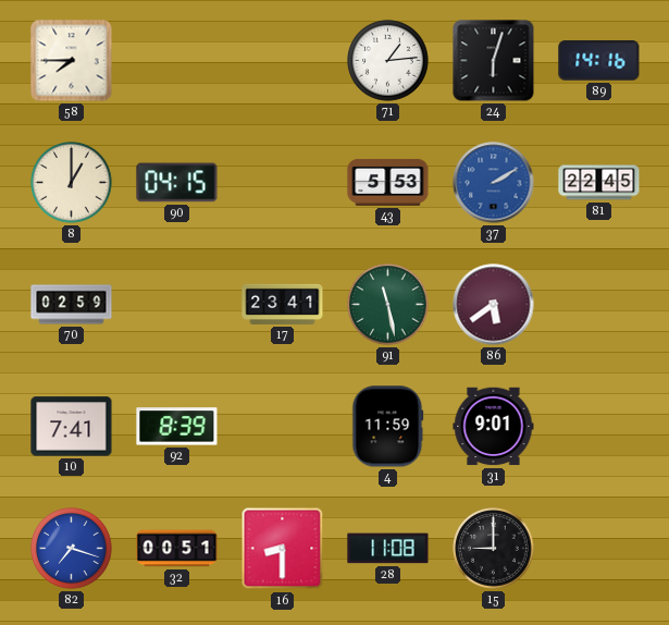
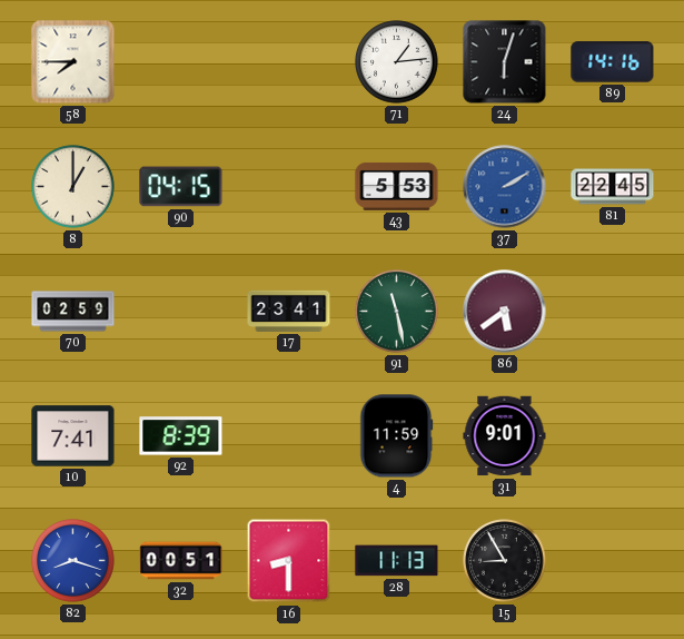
82: 7:18 -> 8:18
28: 11:08 -> 11:13
15: 9:00 -> 8:55
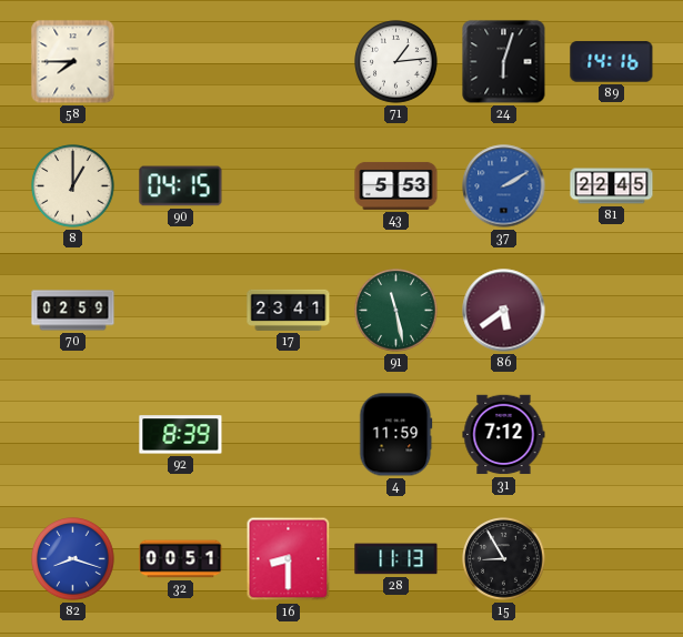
10: 7:41 -> none
31: 9:01 -> 7:12
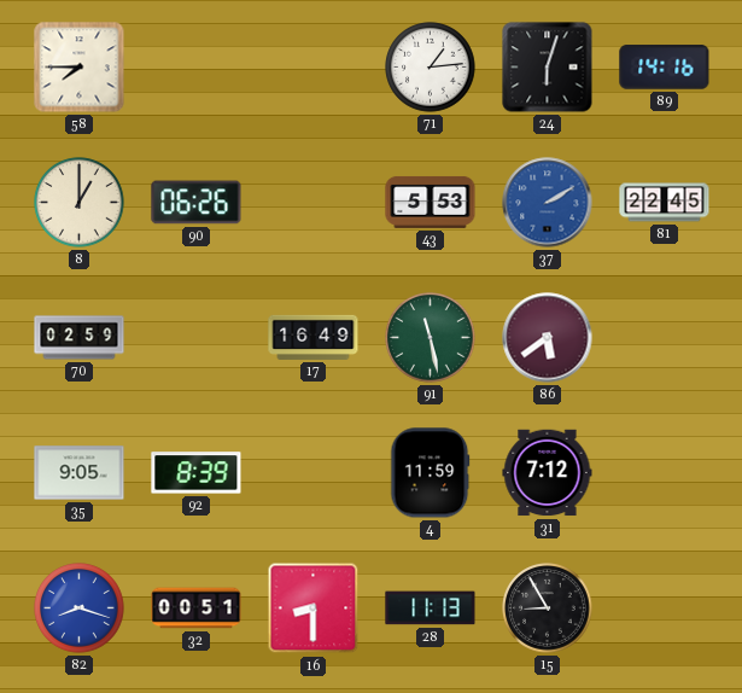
90: 04:15 -> 06:26
17: 23:41 -> 16:49
35: none -> 9:05
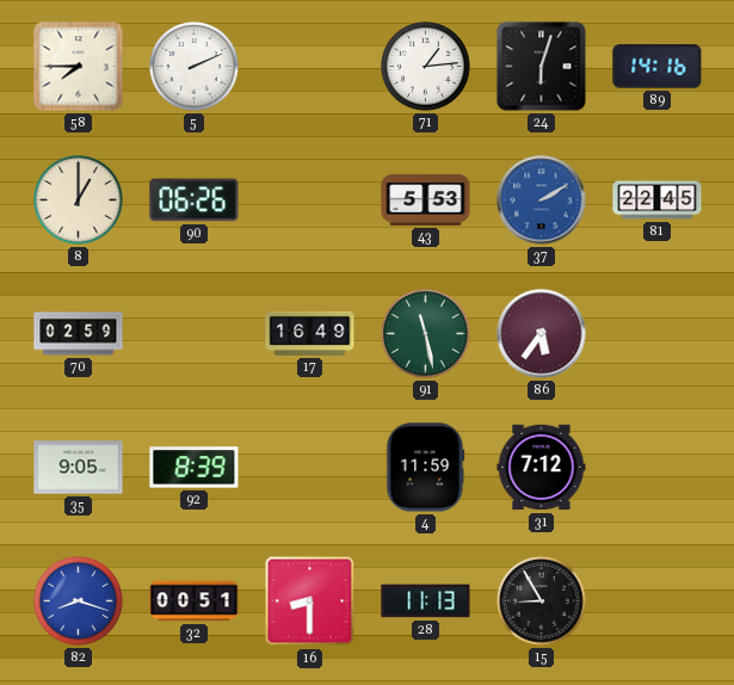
5: none -> 2:11
86: 5:39 -> 5:36
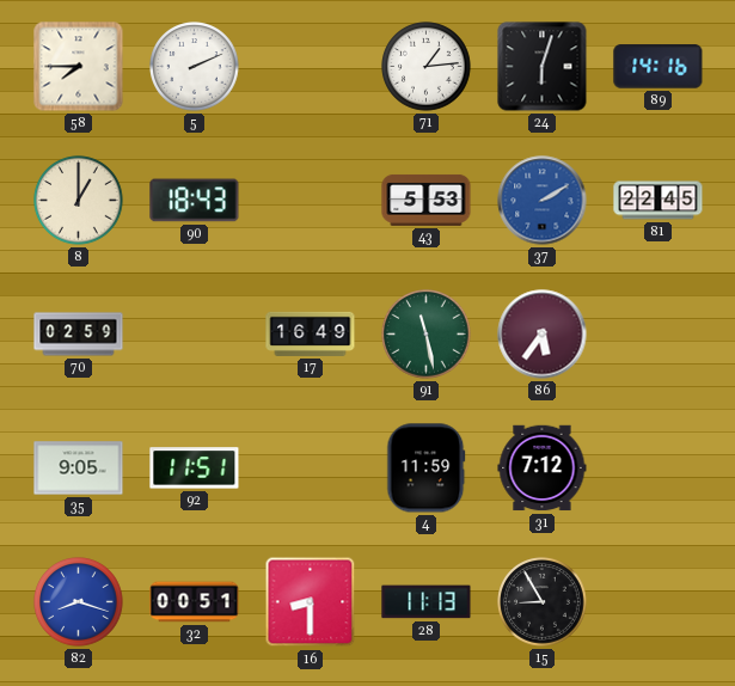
90: 06:26 -> 18:43
92: 8:39 -> 11:51
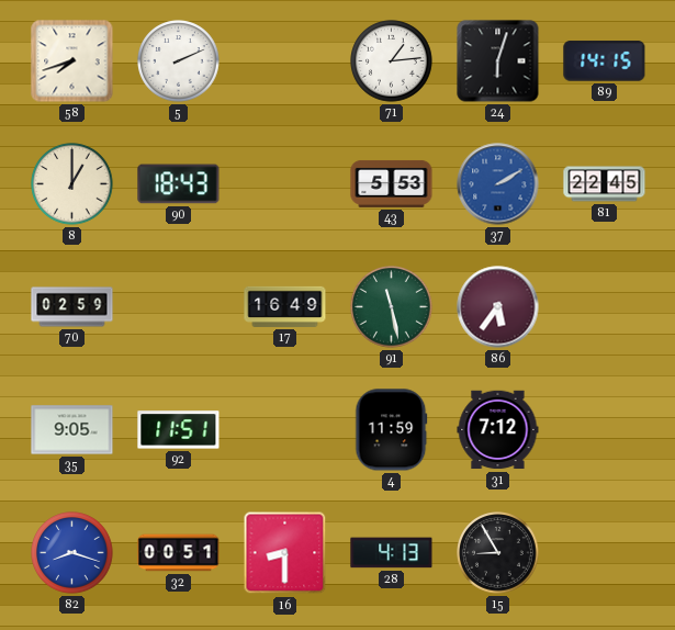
58: 7:45 -> 7:42
89: 14:16 -> 14:15
28: 11:13 -> 4:13
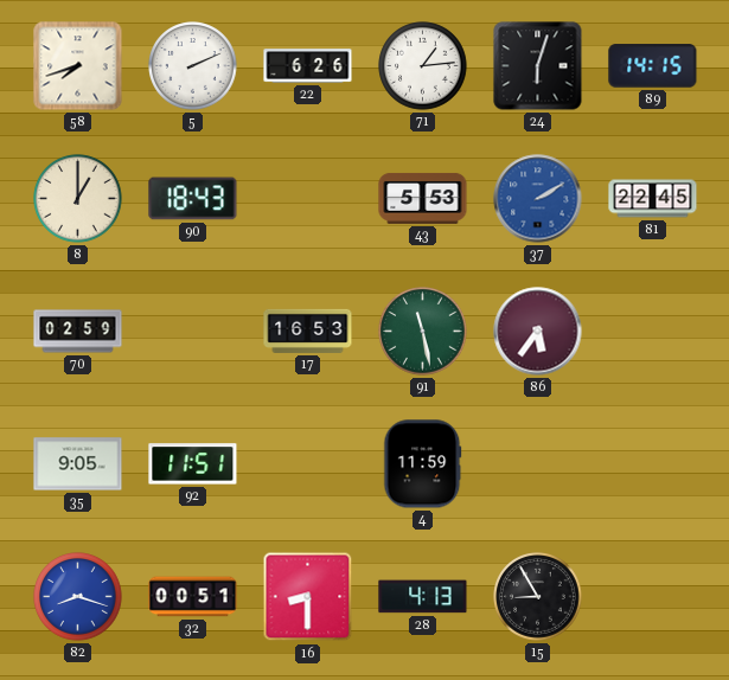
22: none -> 6:26
17: 16:49 -> 16:53
31: 7:12 -> none
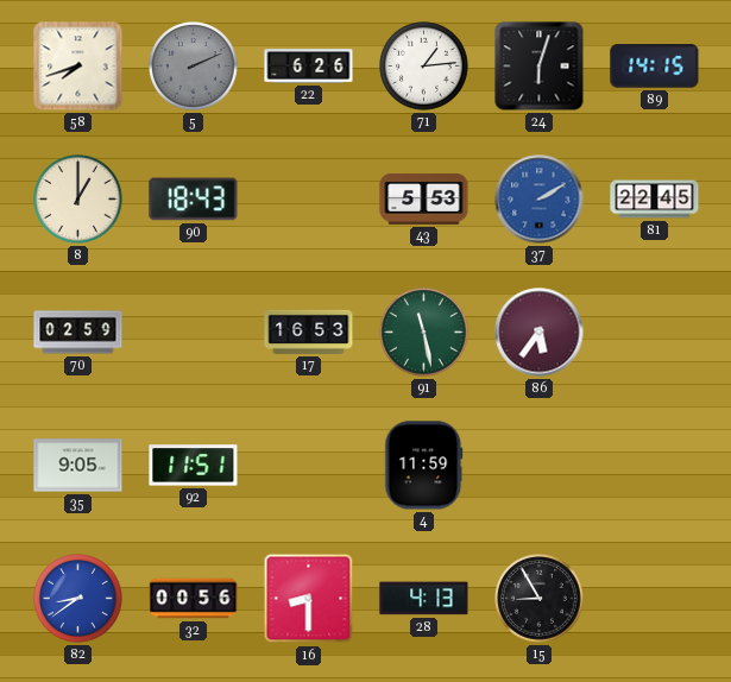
5 dial: white -> grey
82: 8:18 -> 8:39
32: 00:51 -> 00:56
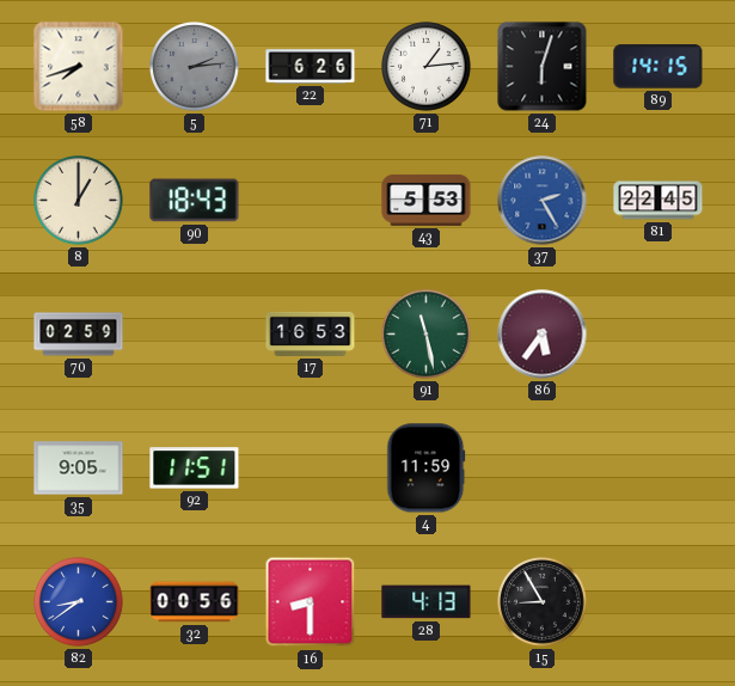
5: 2:11 -> 2:14
37: 2:10 -> 2:25
